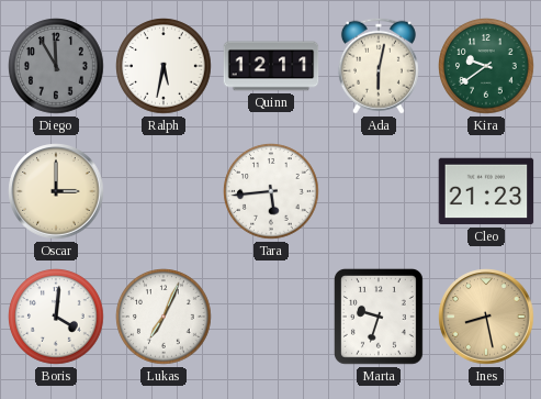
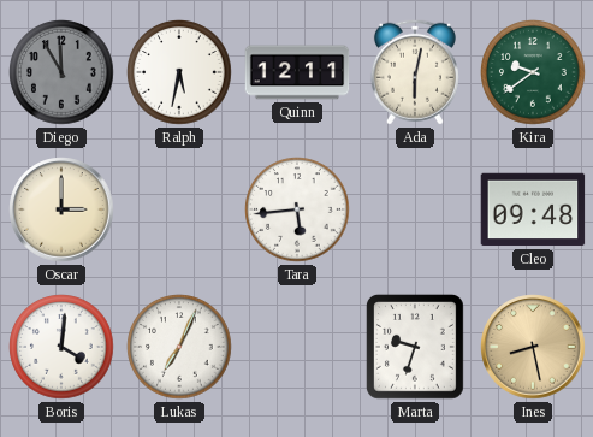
Cleo: 21:23 -> 09:48
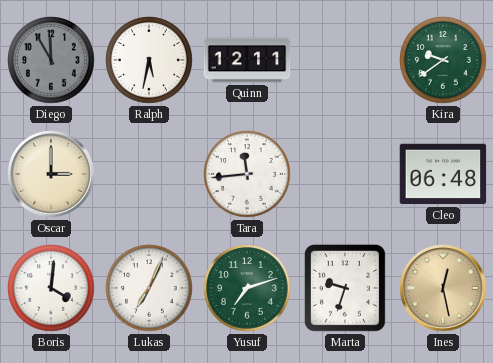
Ada: 6:02 -> none
Tara: 5:44 -> 11:44
Cleo: 09:48 -> 06:48
Yusuf: none -> 7:12
Ines: 8:28 -> 12:28
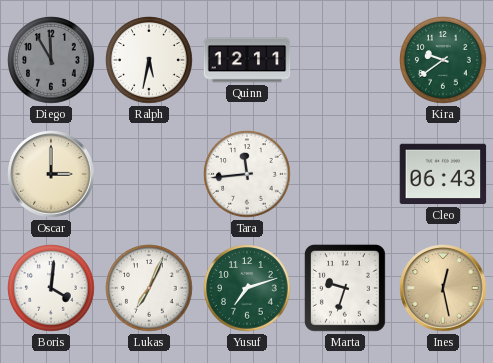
Cleo: 06:48 -> 06:43
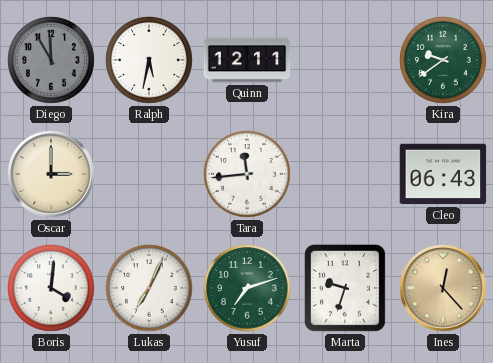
Ines: 12:28 -> 12:23
